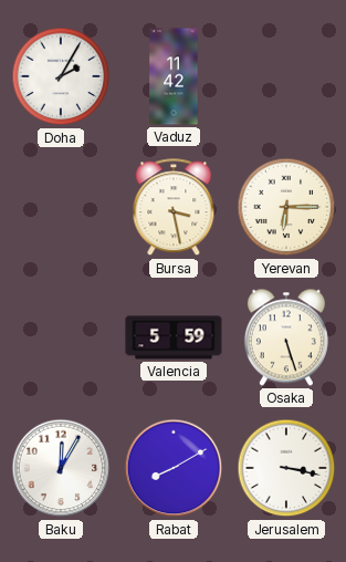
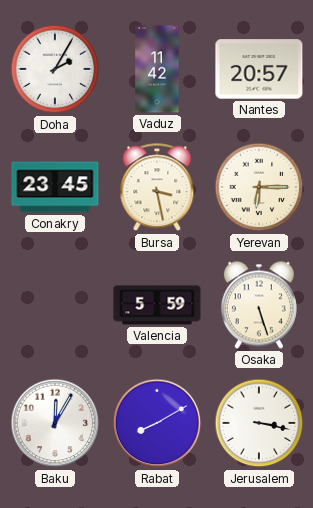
Nantes: none -> 20:57
Conakry: none -> 23:45
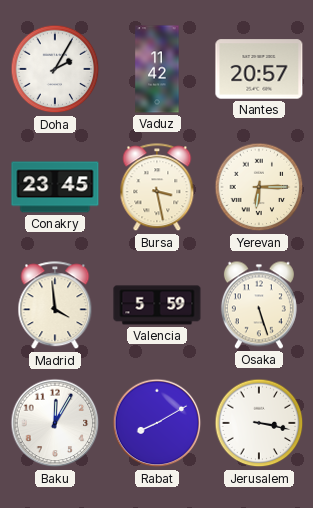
Madrid: none -> 3:59
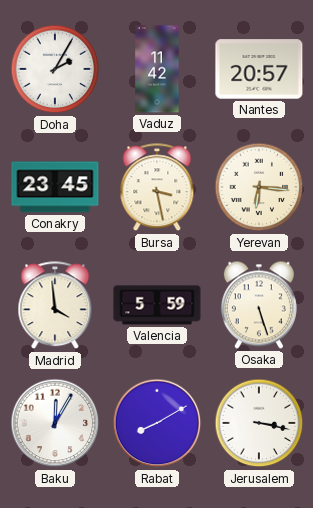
Yerevan: 6:15 -> 6:16
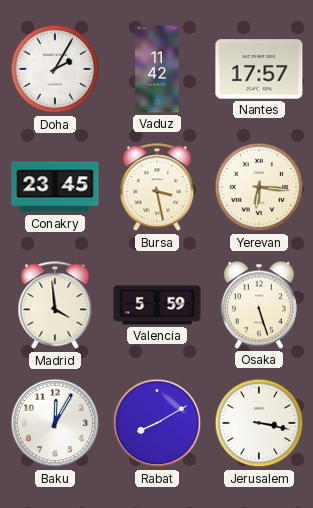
Nantes: 20:57 -> 17:57
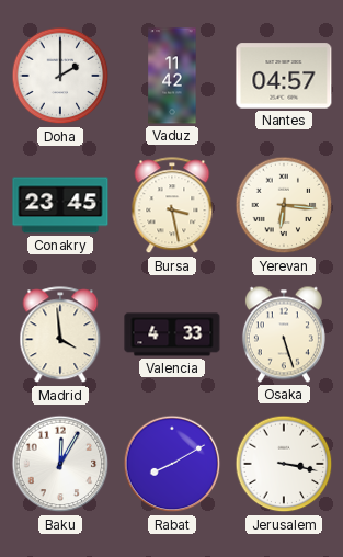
Doha: 2:05 -> 2:00
Nantes: 17:57 -> 04:57
Valencia: 5:59 -> 4:33
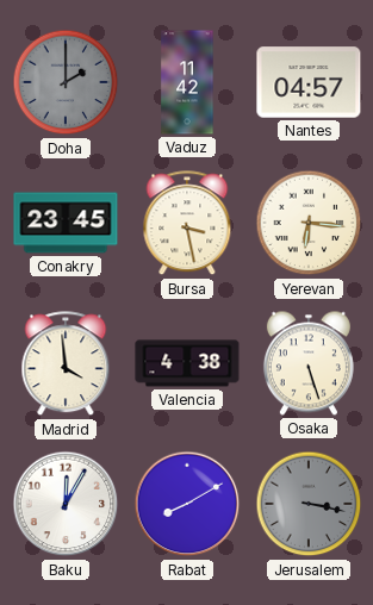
Doha dial: white -> grey
Valencia: 4:33 -> 4:38
Jerusalem dial: white -> grey
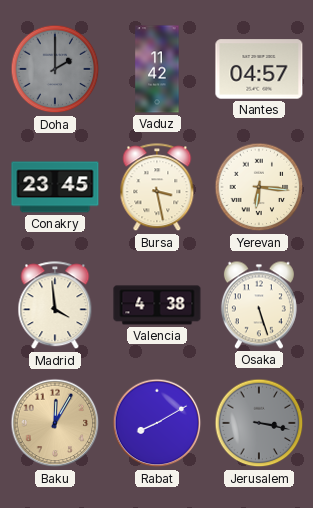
Baku dial: white -> champagne
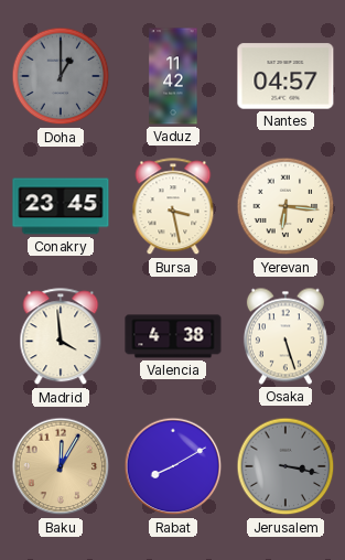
Doha: 2:00 -> 1:00
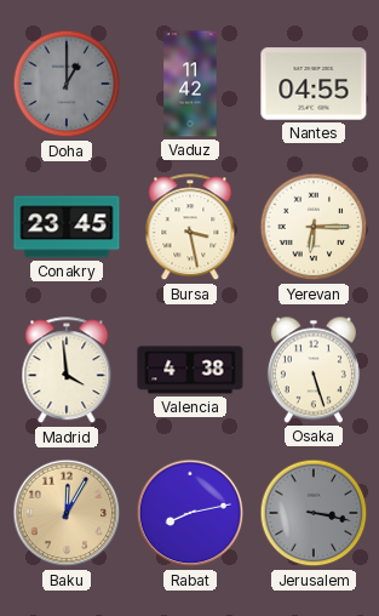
Nantes: 04:57 -> 04:55
Yerevan: 6:16 -> 6:15
Rabat: 8:10 -> 8:13
